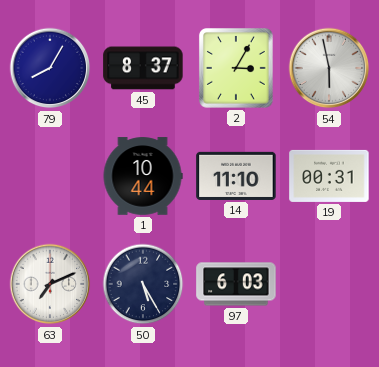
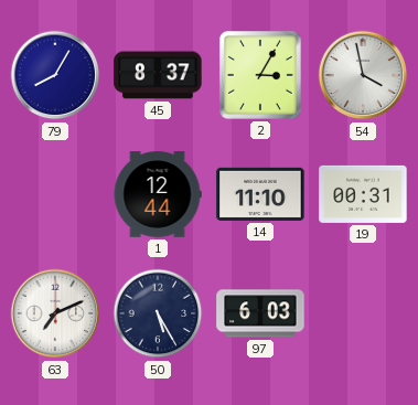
54: 5:58 -> 3:58
1: 10:44 -> 12:44
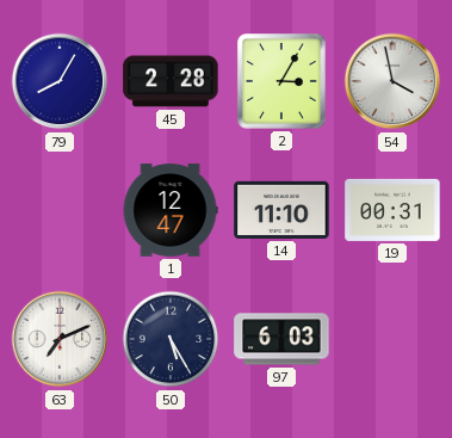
45: 8:37 -> 2:28
1: 12:44 -> 12:47
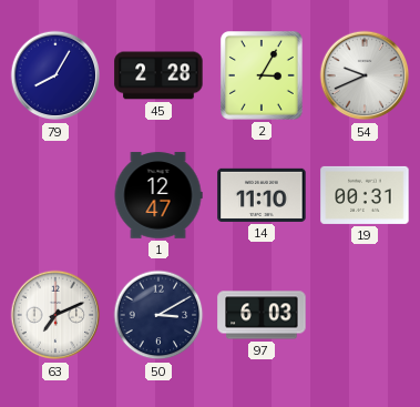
54: 3:58 -> 9:41
50: 5:25 -> 3:10
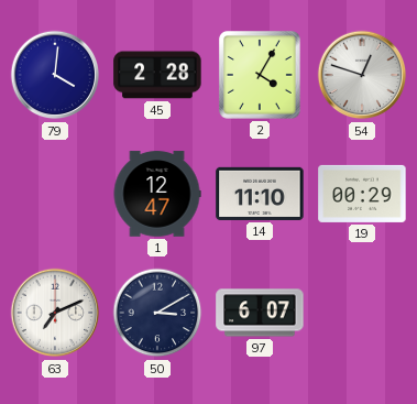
79: 8:05 -> 4:01
2: 3:05 -> 4:05
54: 9:41 -> 12:48
19: 00:31 -> 00:29
97: 6:03 -> 6:07
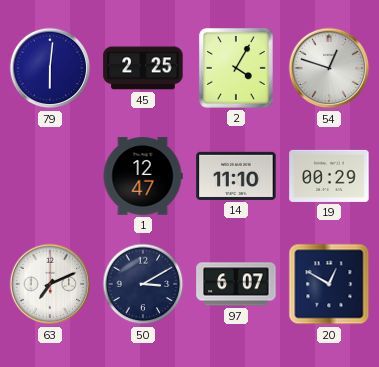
79: 4:01 -> 6:01
45: 2:28 -> 2:25
20: none -> 12:50
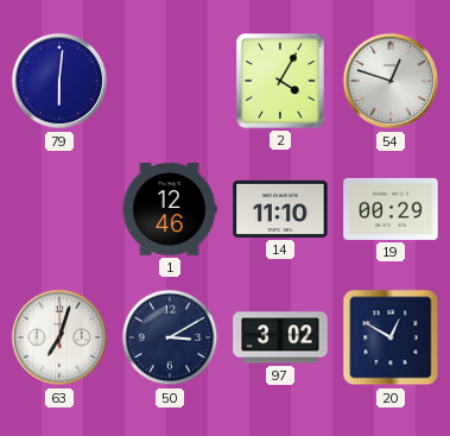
45: 2:25 -> none
1: 12:47 -> 12:46
63: 7:11 -> 7:03
97: 6:07 -> 3:02
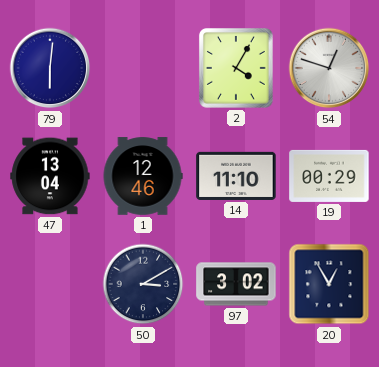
47: none -> 13:04
63: 7:03 -> none
20: 12:50 -> 12:55
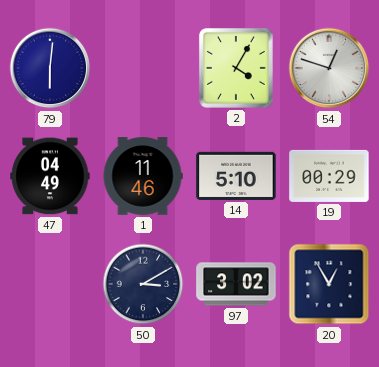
47: 13:04 -> 04:49
1: 12:46 -> 11:46
14: 11:10 -> 5:10
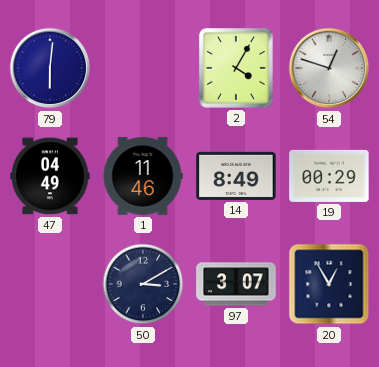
14: 5:10 -> 8:49
97: 3:02 -> 3:07
